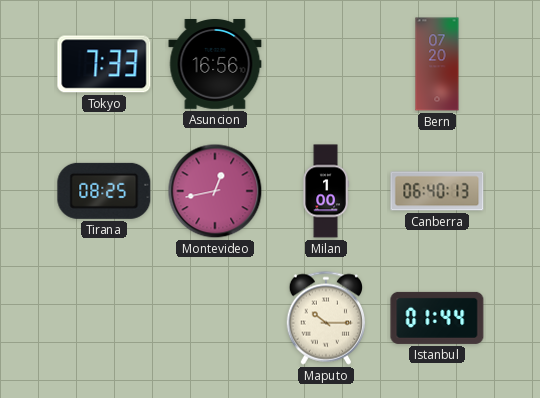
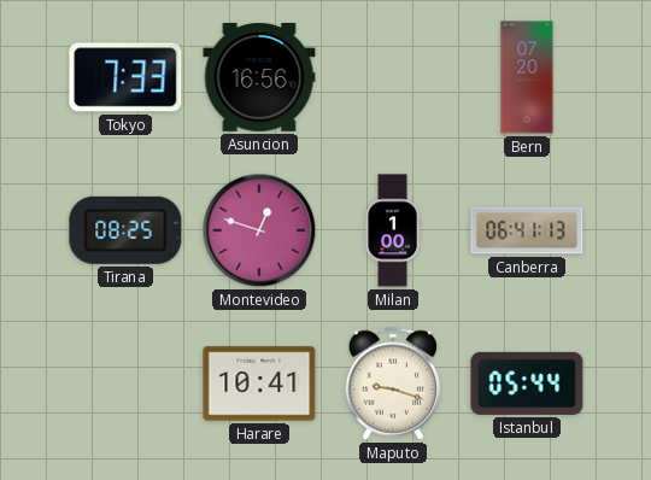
Montevideo: 12:43 -> 12:48
Canberra: 06:40 -> 06:41
Harare: none -> 10:41
Maputo: 10:15 -> 9:18
Istanbul: 01:44 -> 05:44
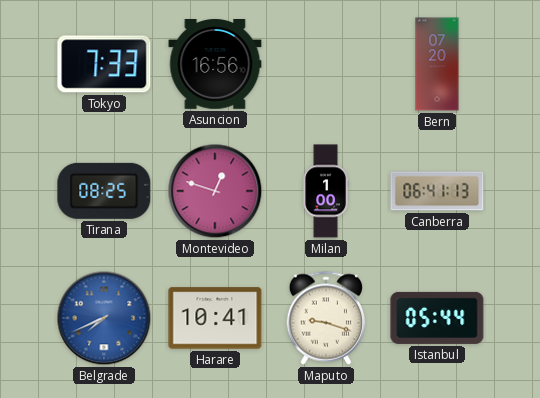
Belgrade: none -> 7:41
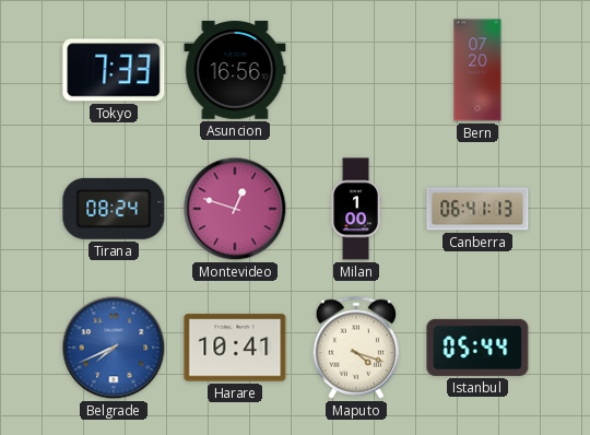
Tirana: 08:25 -> 08:24
Maputo: 9:18 -> 4:18
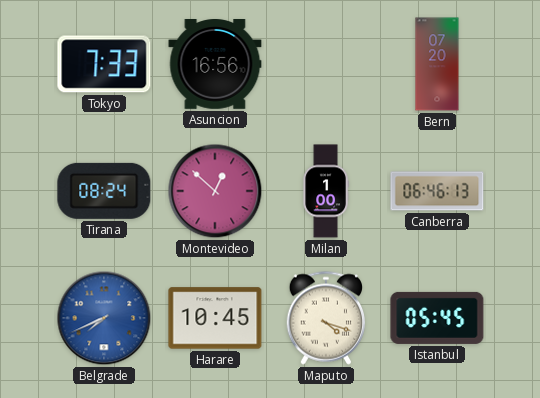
Montevideo: 12:48 -> 12:52
Canberra: 06:41 -> 06:46
Harare: 10:41 -> 10:45
Istanbul: 05:44 -> 05:45
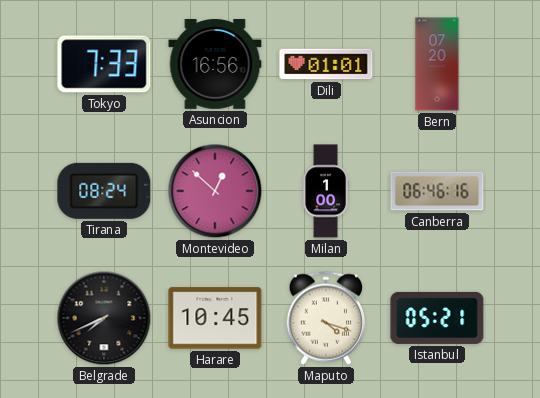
Dili: none -> 01:01
Canberra: 06:46:13 -> 06:46:16
Belgrade dial: blue -> black
Istanbul: 05:45 -> 05:21
